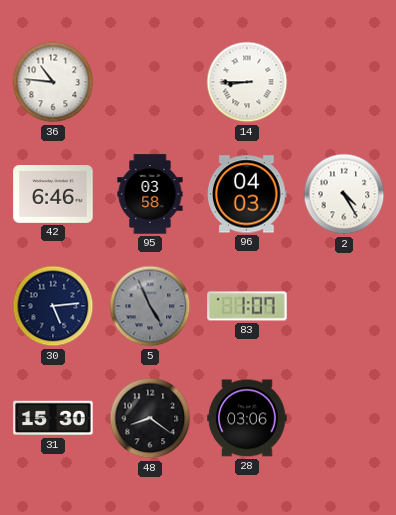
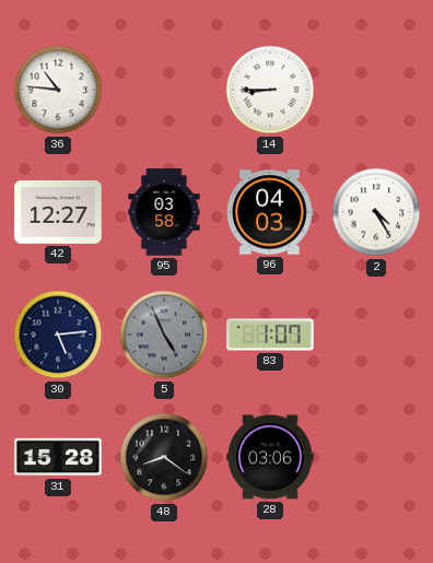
42: 6:46 -> 12:27
31: 15:30 -> 15:28
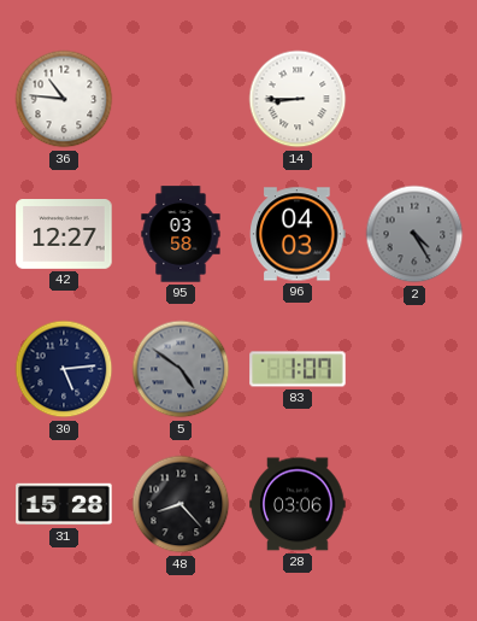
2 dial: white -> grey
5: 4:56 -> 4:51
48: 8:21 -> 8:23
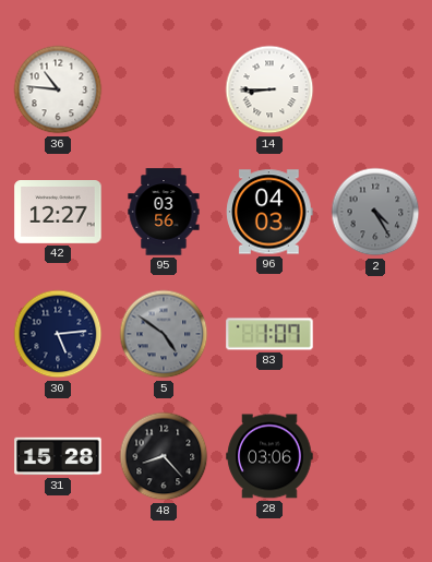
95: 03:58 -> 03:56
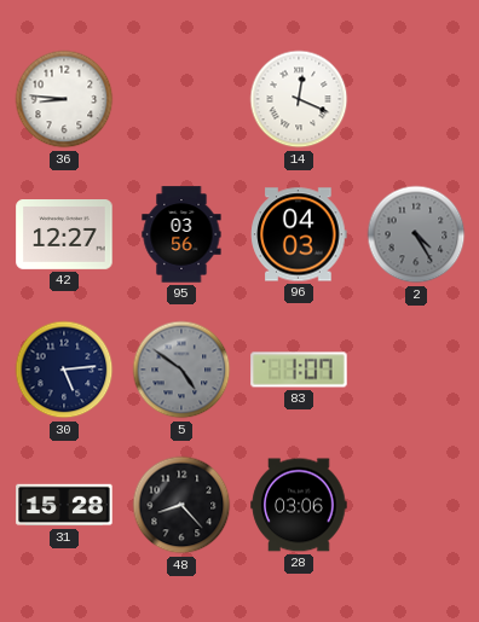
36: 10:46 -> 8:46
14: 8:45 -> 12:19
